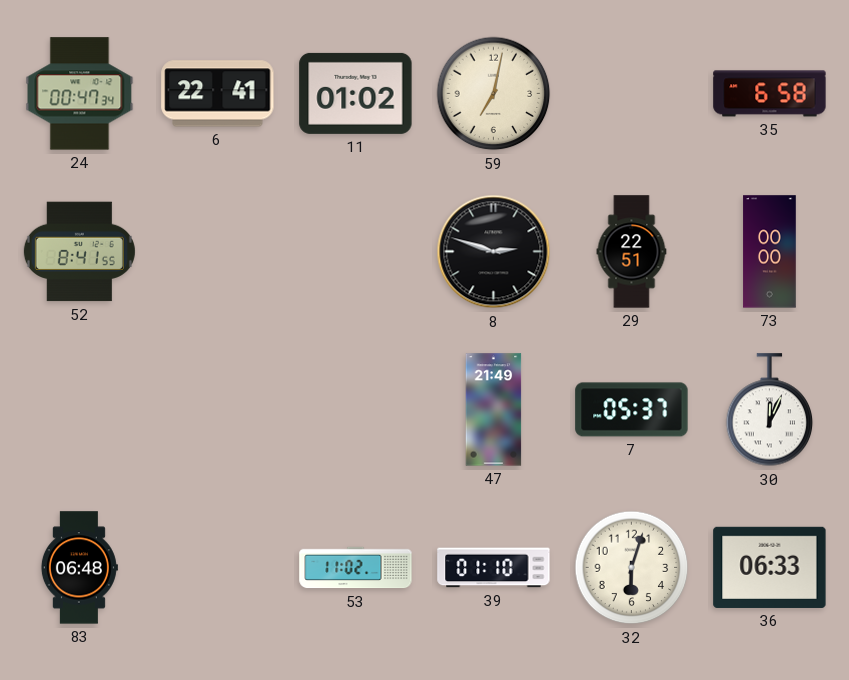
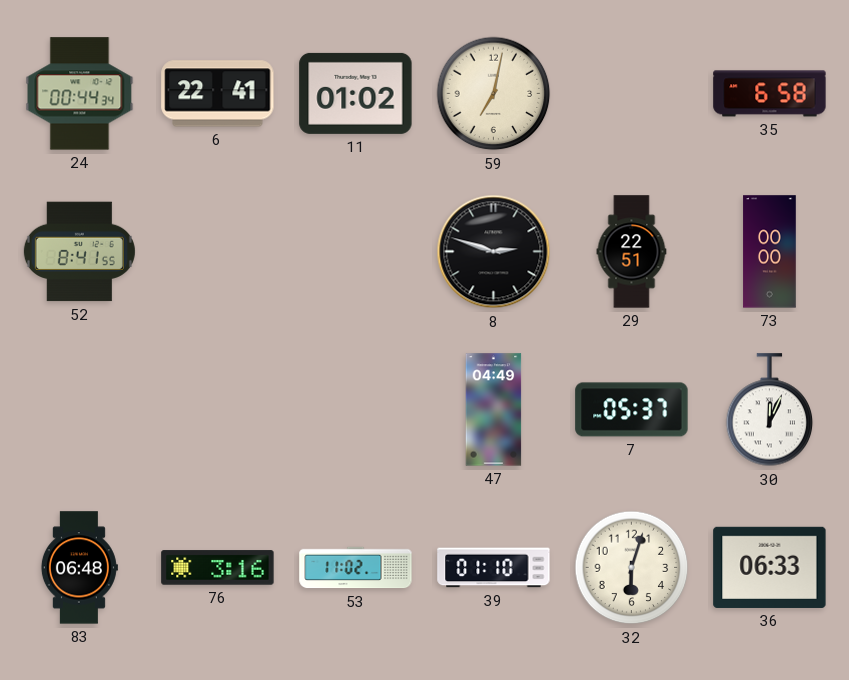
24: 00:47 -> 00:44
47: 21:49 -> 04:49
76: none -> 3:16
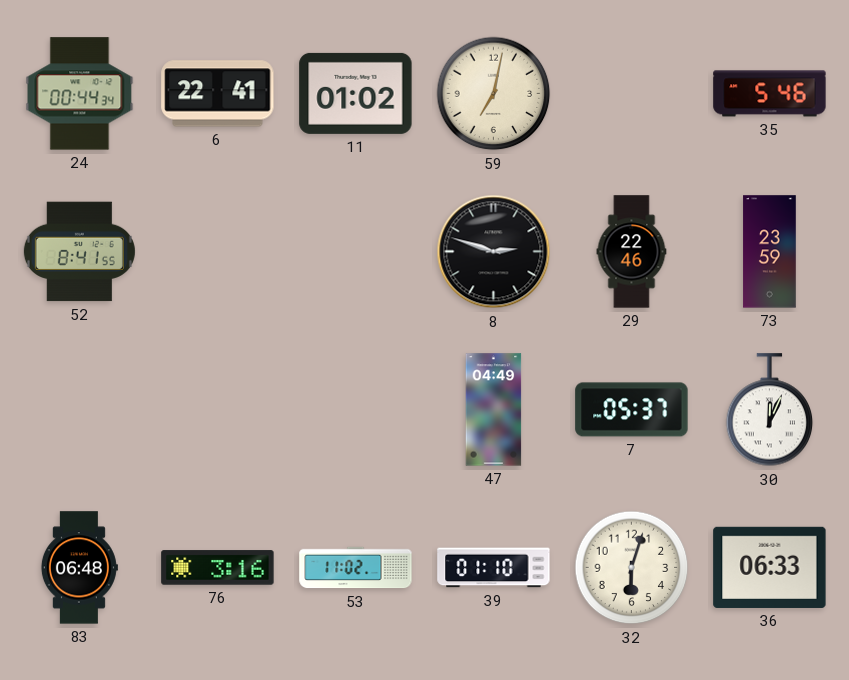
35: 6:58 -> 5:46
29: 22:51 -> 22:46
73: 00:00 -> 23:59
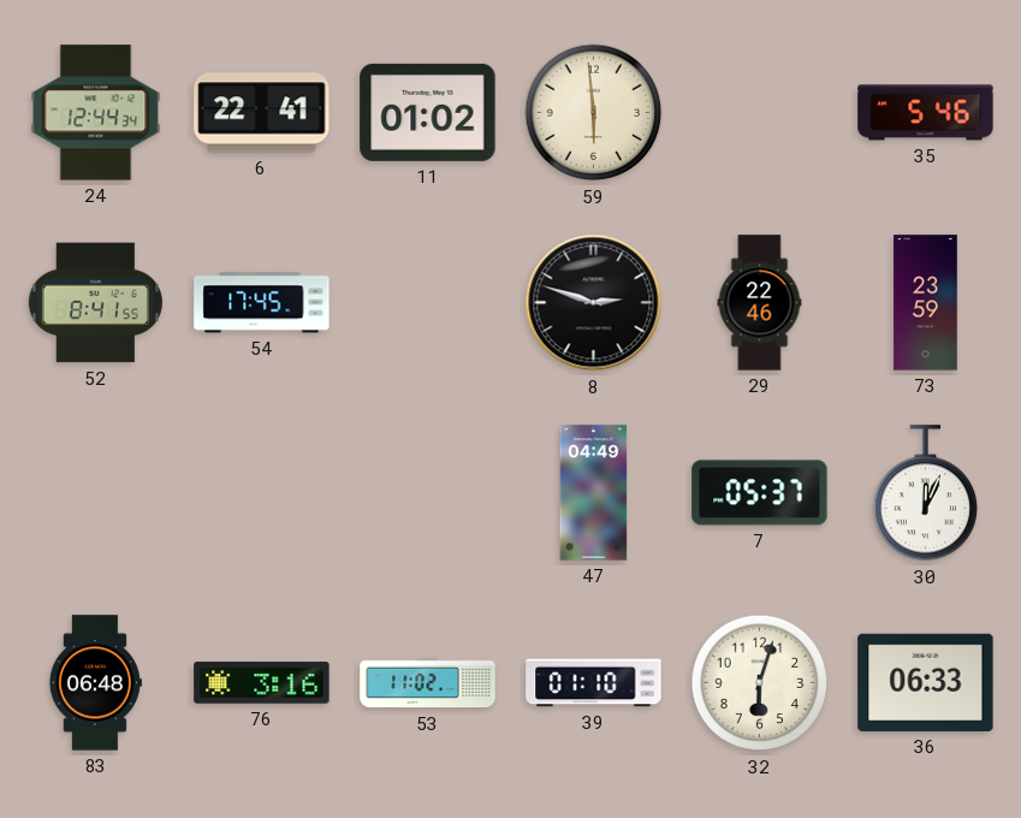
24: 00:44 -> 12:44
59: 7:02 -> 5:59
54: none -> 17:45
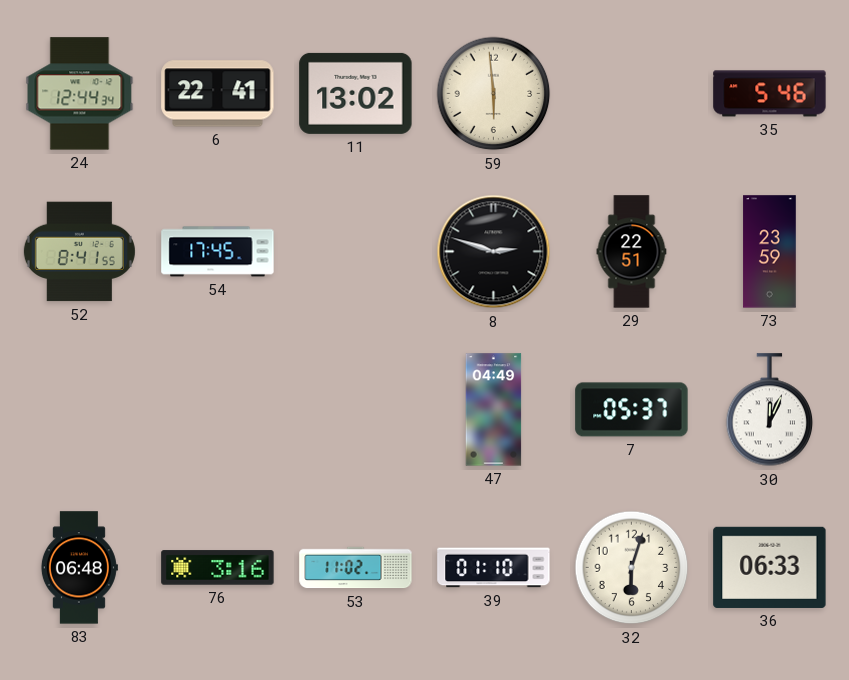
11: 01:02 -> 13:02
29: 22:46 -> 22:51
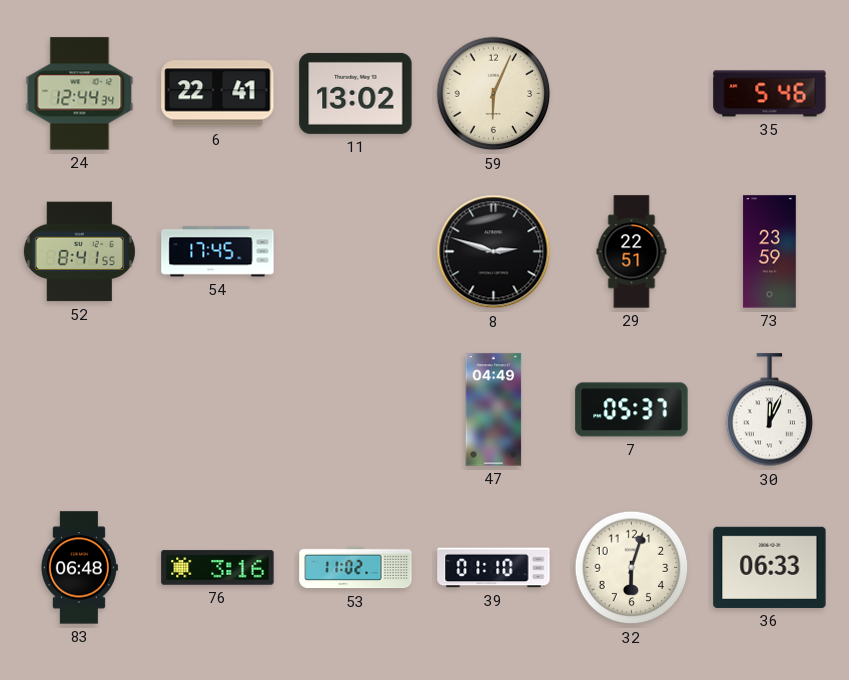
59: 5:59 -> 6:04
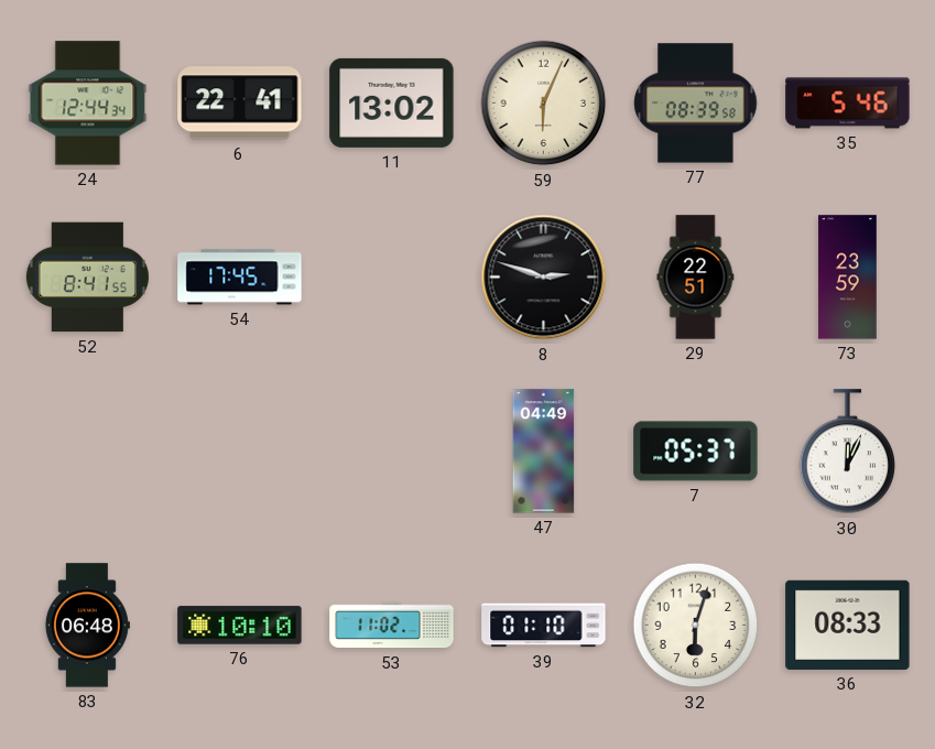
77: none -> 08:39
76: 3:16 -> 10:10
36: 06:33 -> 08:33
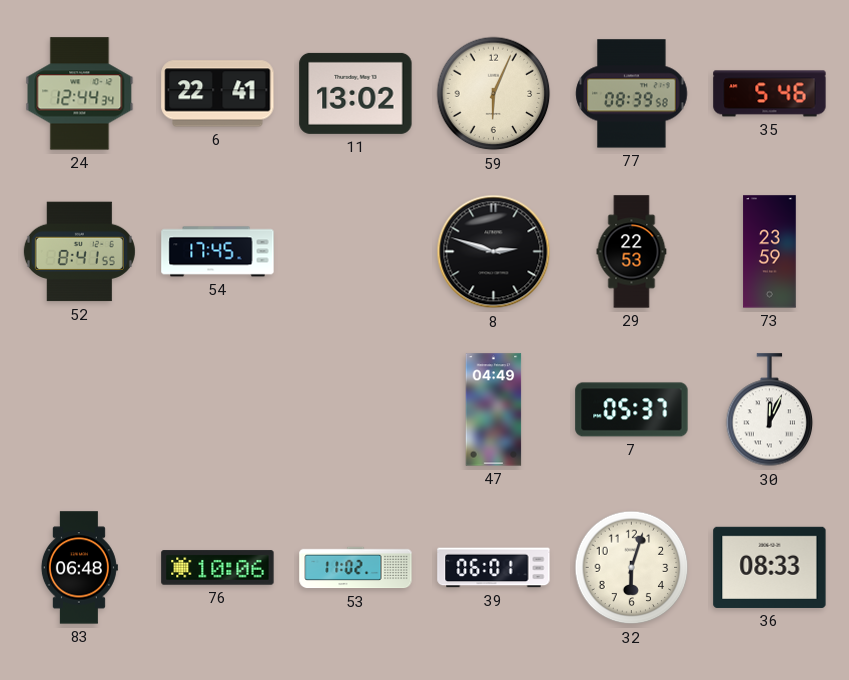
29: 22:51 -> 22:53
76: 10:10 -> 10:06
39: 01:10 -> 06:01
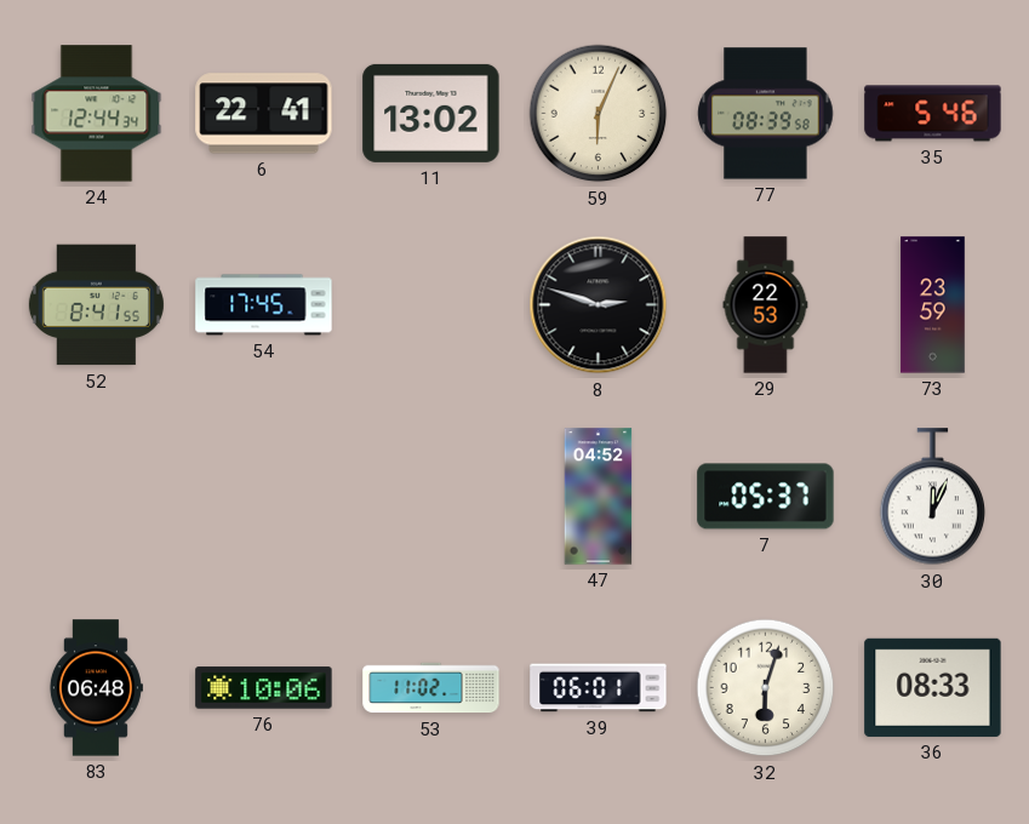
47: 04:49 -> 04:52
